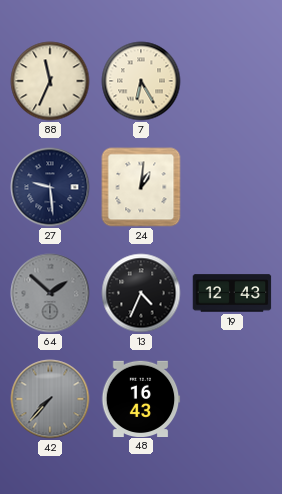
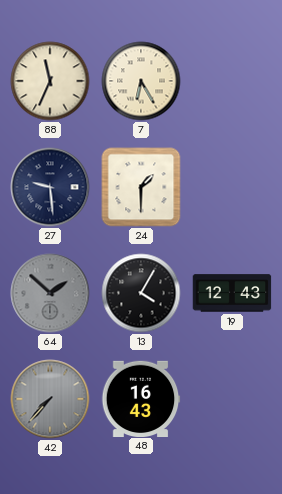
24: 1:01 -> 1:30
13: 4:34 -> 4:05
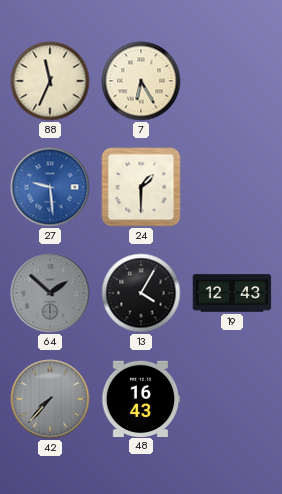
27 dial: navy -> blue
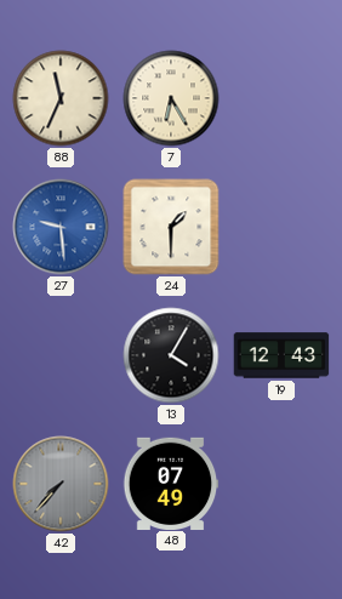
64: 1:52 -> none
48: 16:43 -> 07:49
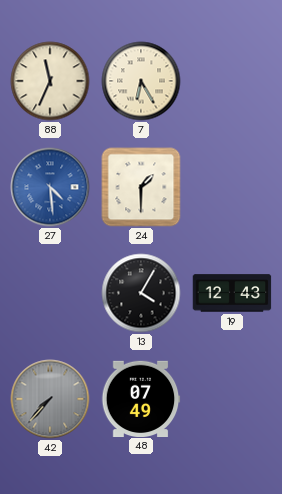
27: 9:29 -> 4:29
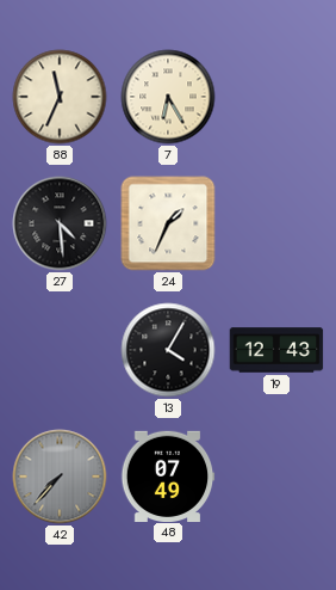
27 dial: blue -> black
24: 1:30 -> 1:34
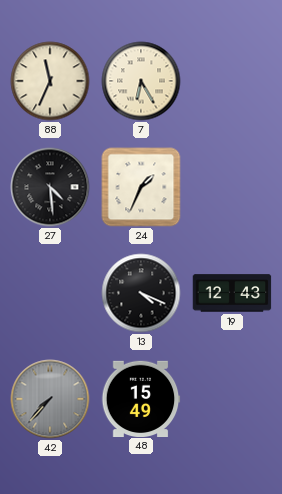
13: 4:05 -> 4:19
48: 07:49 -> 15:49
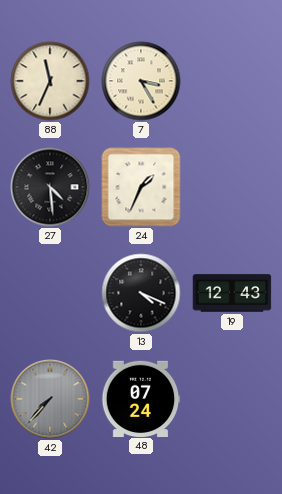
7: 6:25 -> 3:25
48: 15:49 -> 07:24
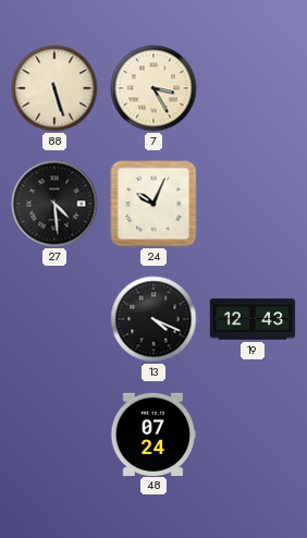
88: 11:34 -> 5:27
24: 1:34 -> 10:04
42: 7:37 -> none
